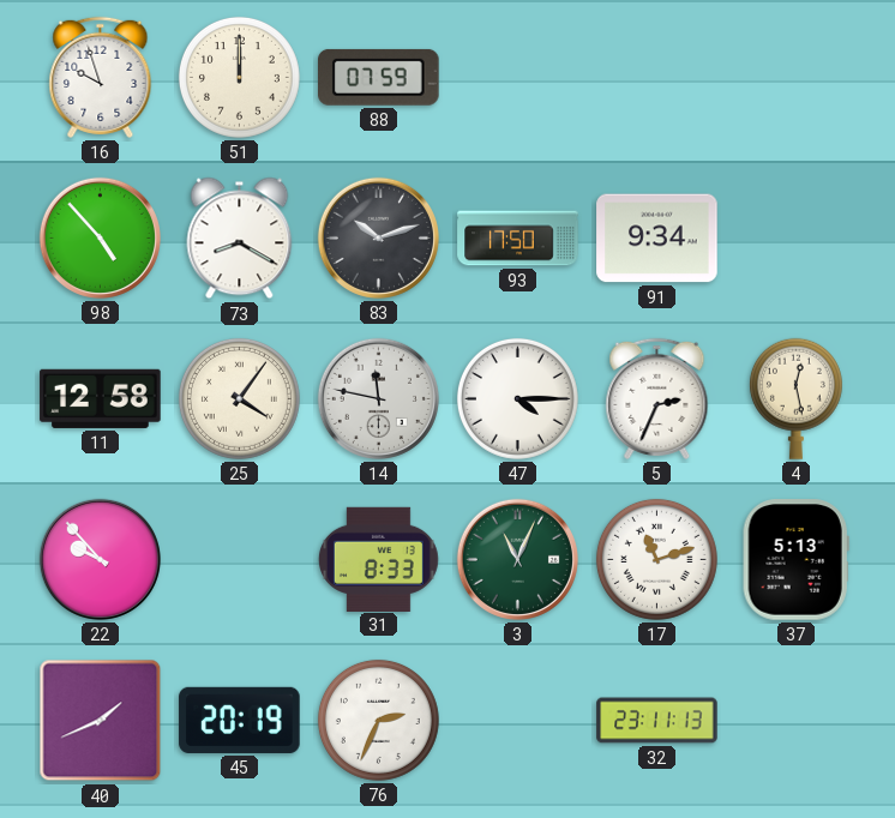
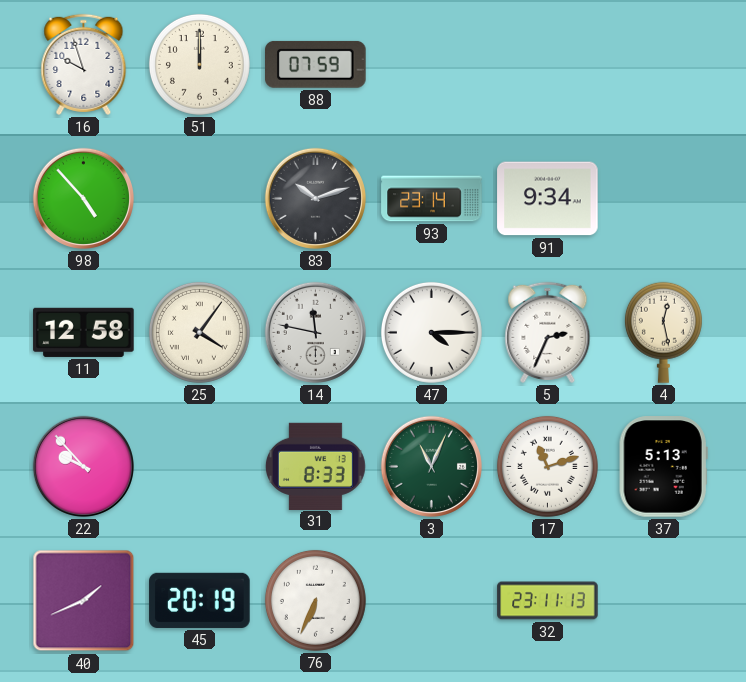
73: 8:20 -> none
93: 17:50 -> 23:14
76: 2:34 -> 6:34
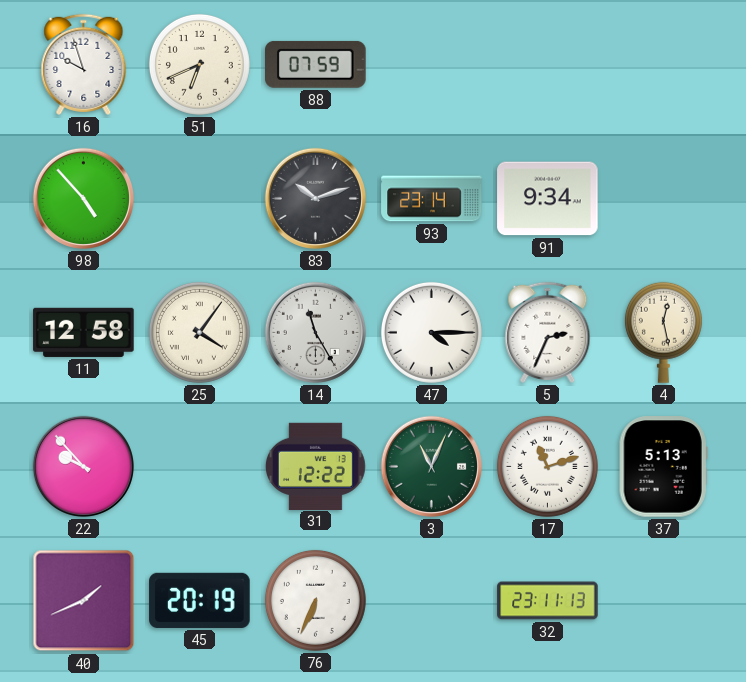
51: 12:00 -> 6:41
14: 11:47 -> 11:25
31: 8:33 -> 12:22
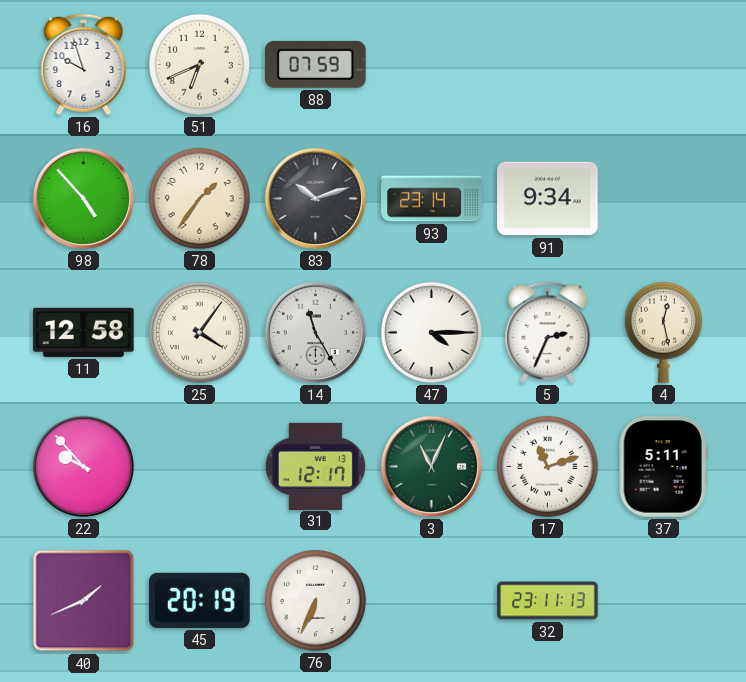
78: none -> 1:36
31: 12:22 -> 12:17
37: 5:13 -> 5:11
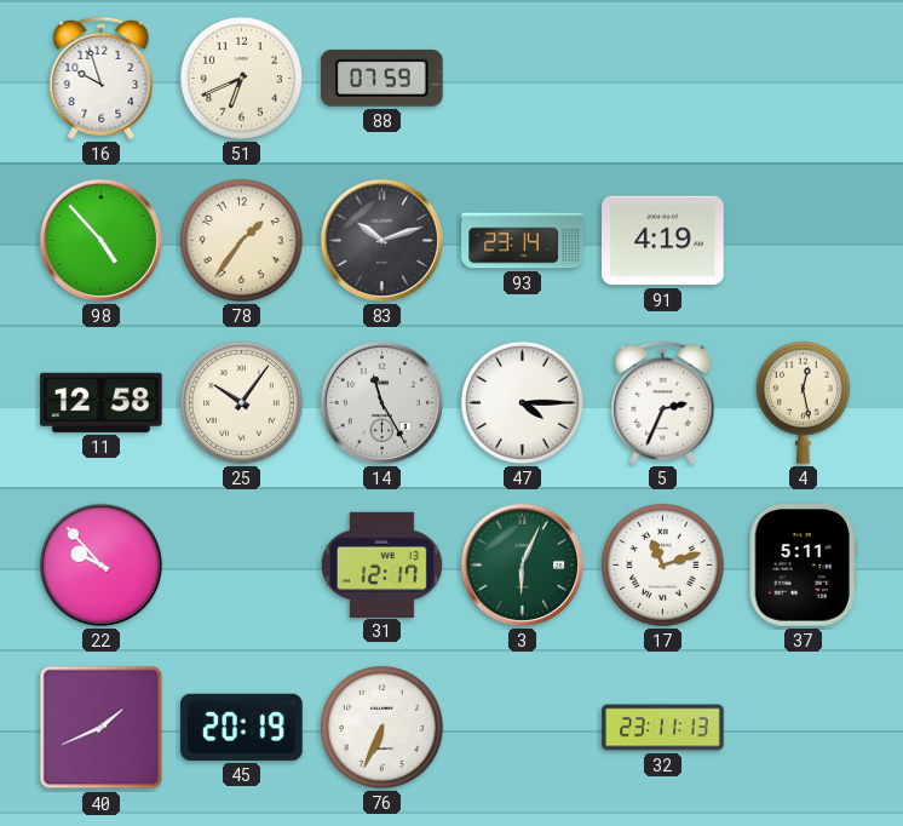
91: 9:34 -> 4:19
25: 4:06 -> 10:06
3: 11:04 -> 6:04
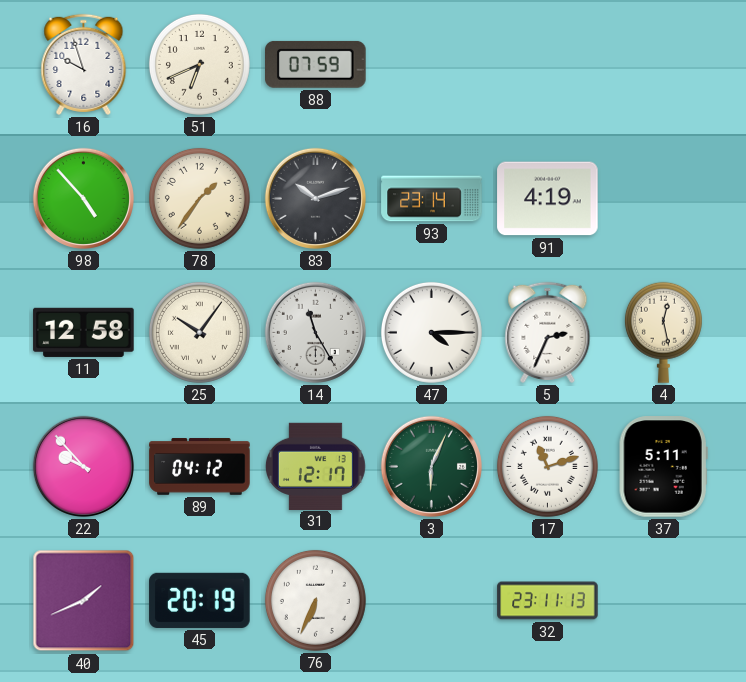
89: none -> 04:12
